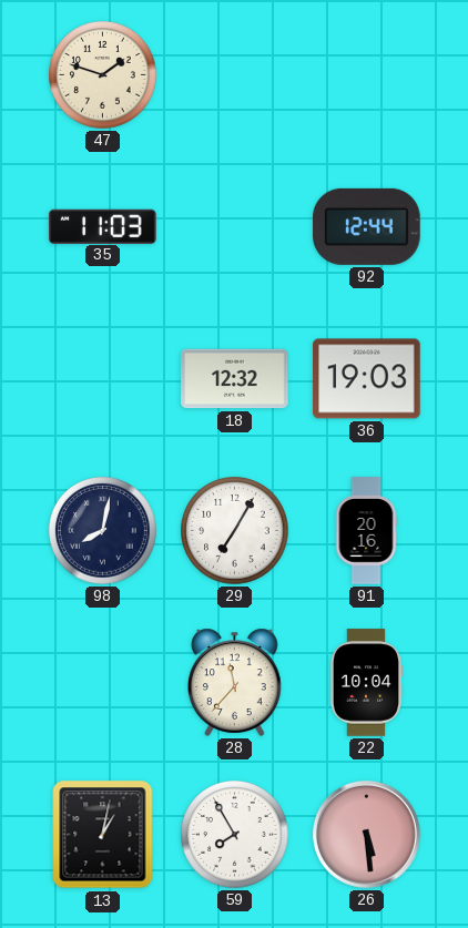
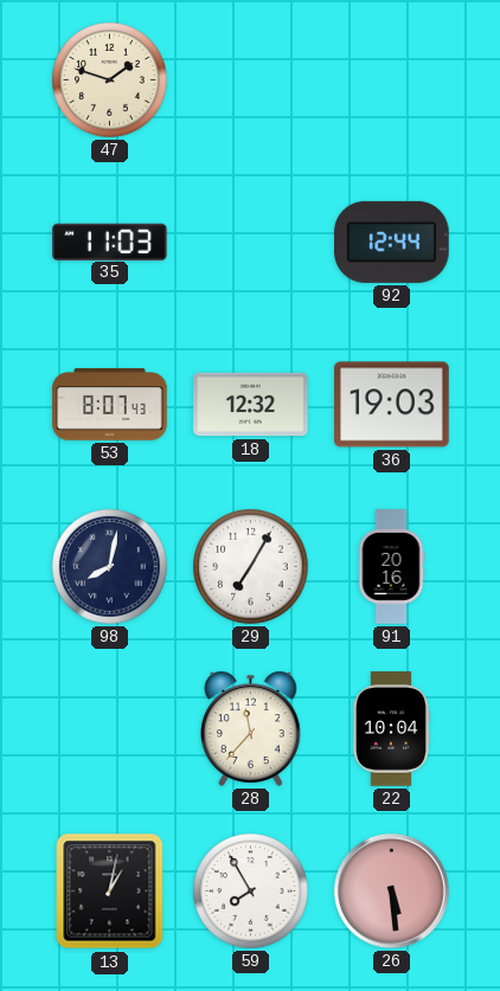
53: none -> 8:07
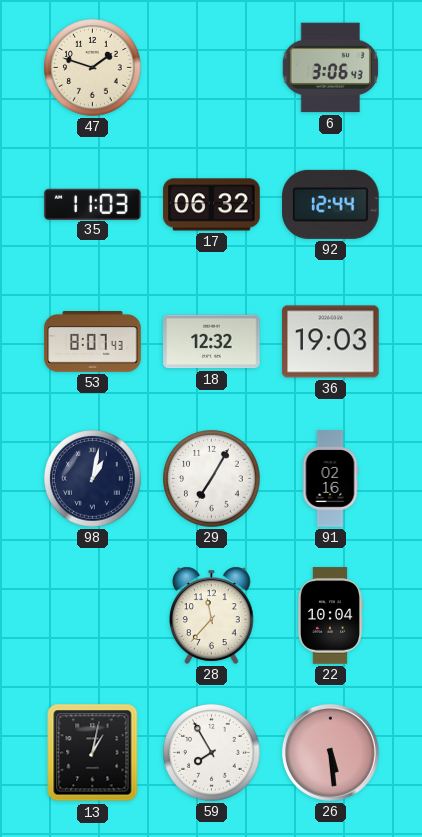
6: none -> 3:06
17: none -> 06:32
98: 8:02 -> 1:02
91: 20:16 -> 02:16
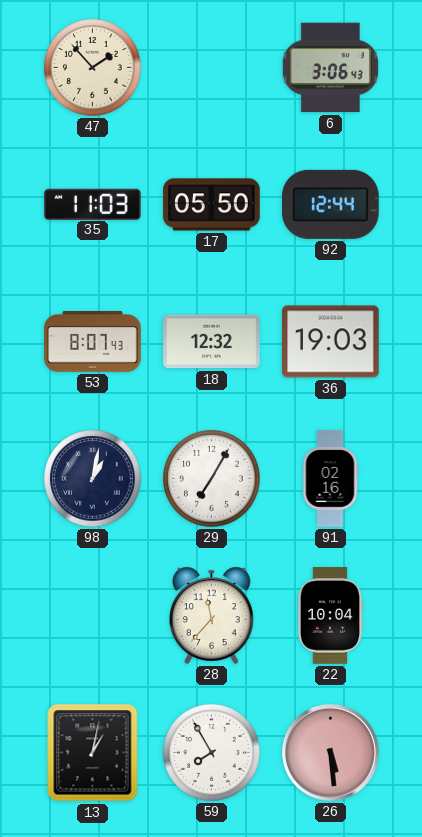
47: 1:48 -> 1:53
17: 06:32 -> 05:50
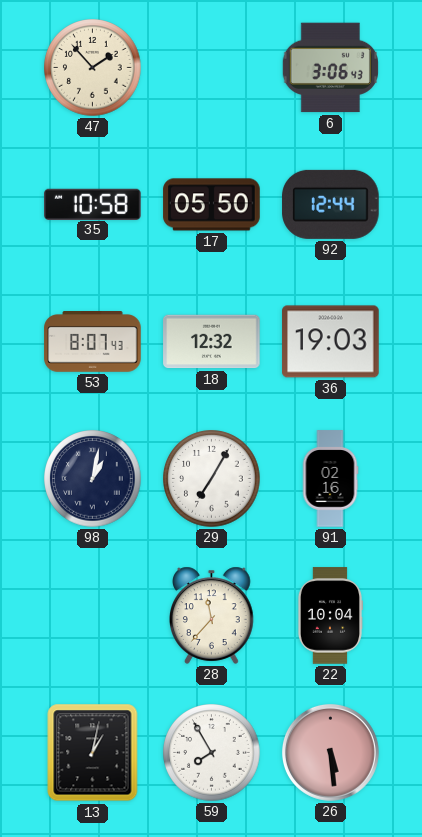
35: 11:03 -> 10:58
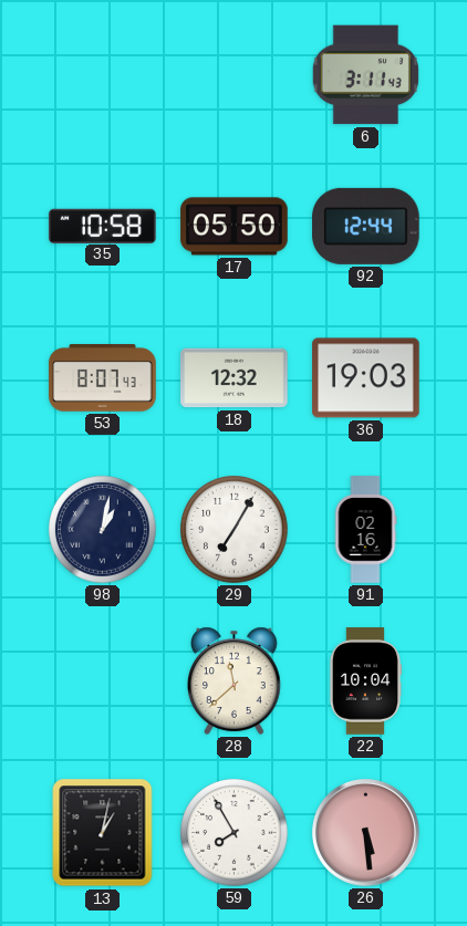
47: 1:53 -> none
6: 3:06 -> 3:11
28: 11:37 -> 11:38
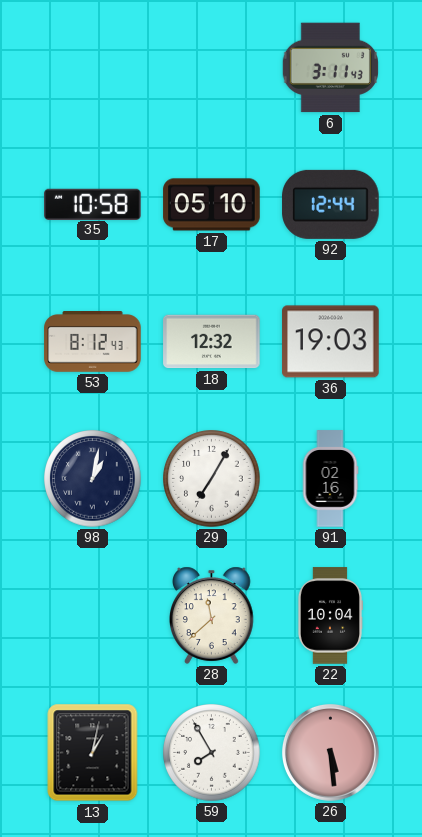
17: 05:50 -> 05:10
53: 8:07 -> 8:12
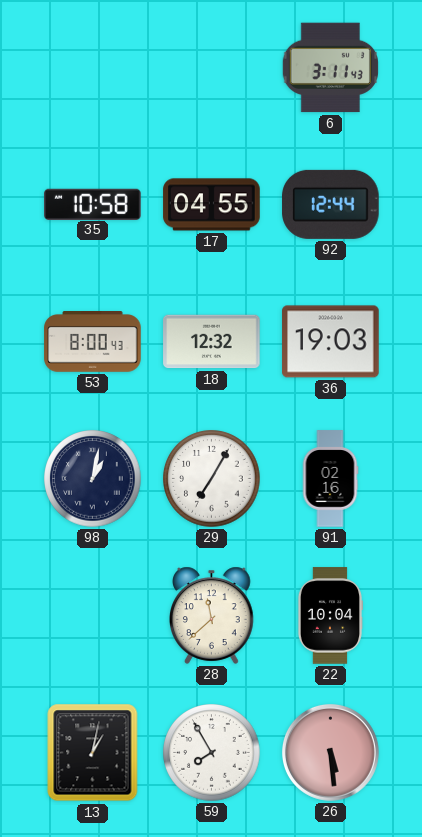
17: 05:10 -> 04:55
53: 8:12 -> 8:00
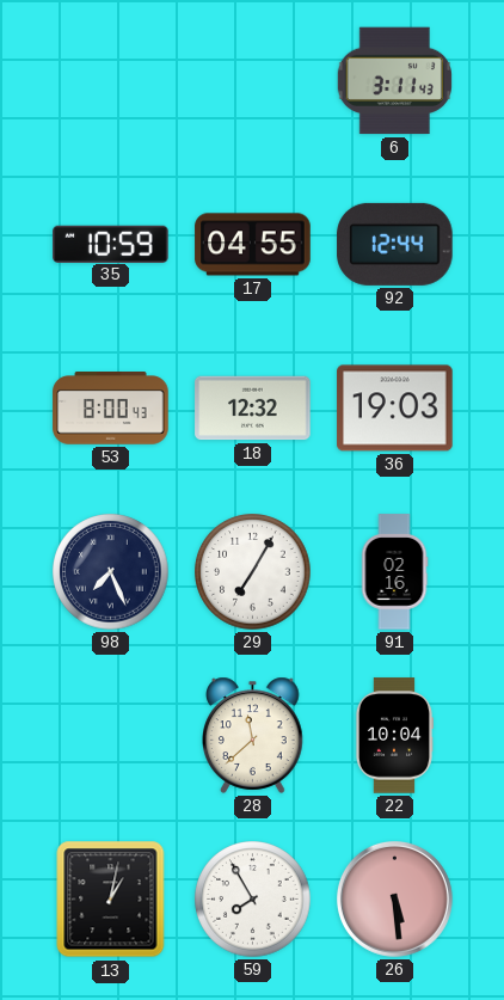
35: 10:58 -> 10:59
98: 1:02 -> 7:26
